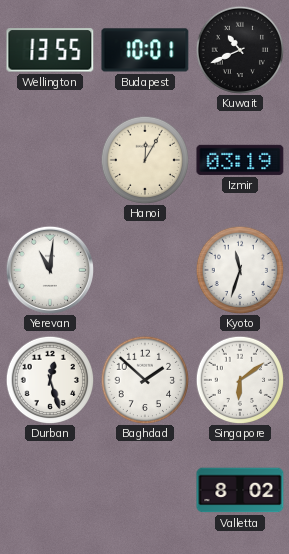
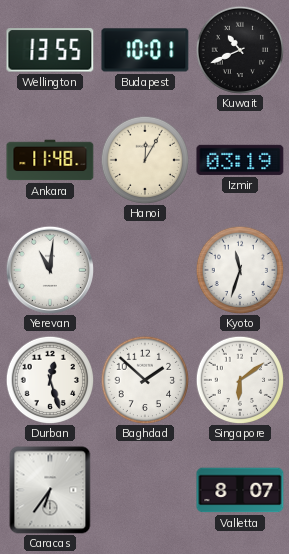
Ankara: none -> 11:48
Caracas: none -> 6:36
Valletta: 8:02 -> 8:07
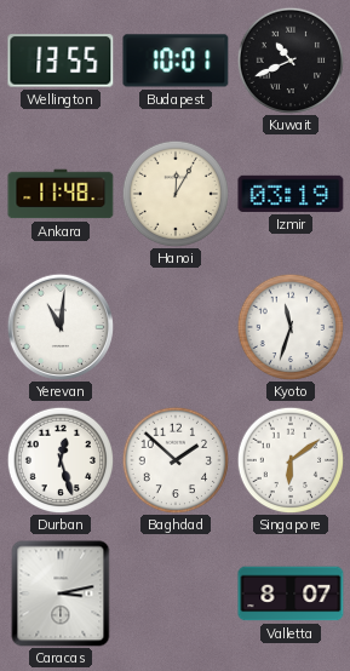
Caracas: 6:36 -> 3:13
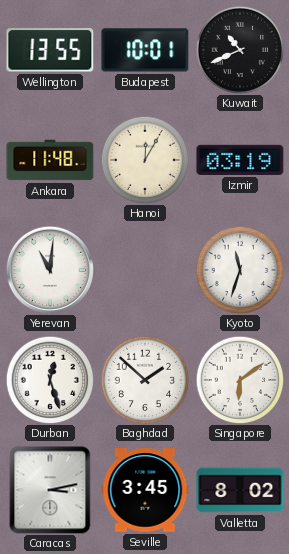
Seville: none -> 3:45
Valletta: 8:07 -> 8:02
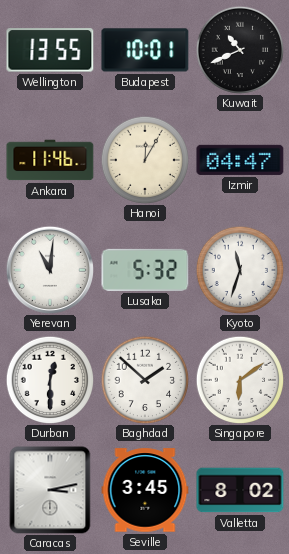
Ankara: 11:48 -> 11:46
Izmir: 03:19 -> 04:47
Lusaka: none -> 5:32
Durban: 12:27 -> 12:30
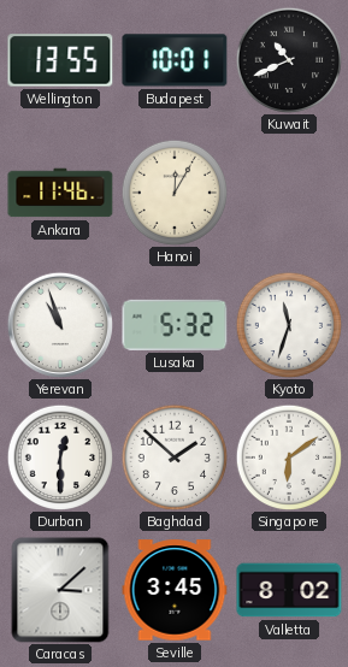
Izmir: 04:47 -> none
Yerevan: 11:01 -> 10:57
Caracas: 3:13 -> 3:08
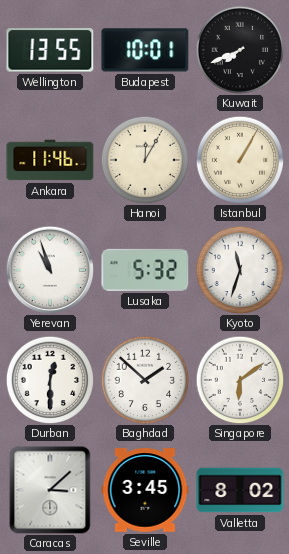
Kuwait: 10:41 -> 7:41
Istanbul: none -> 1:05
